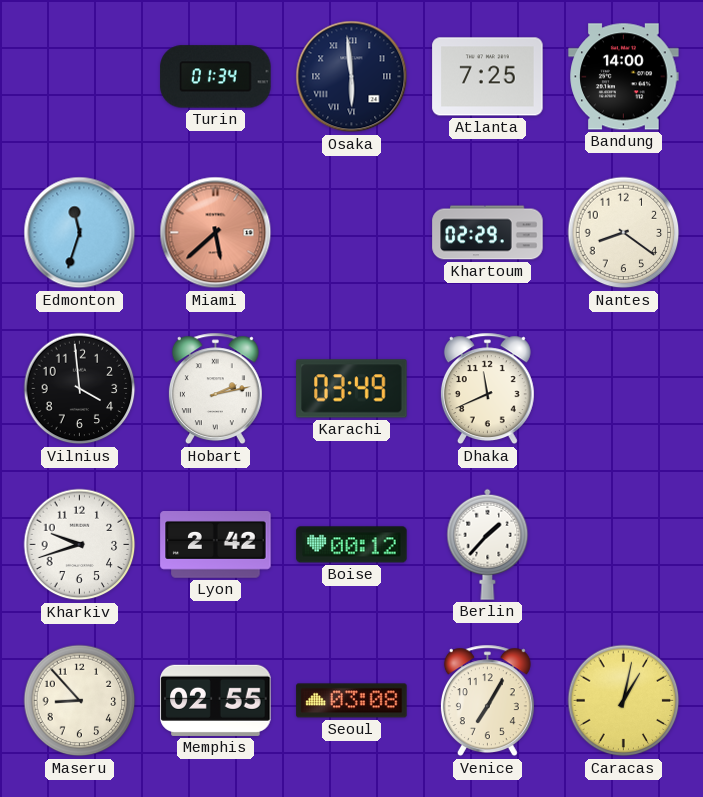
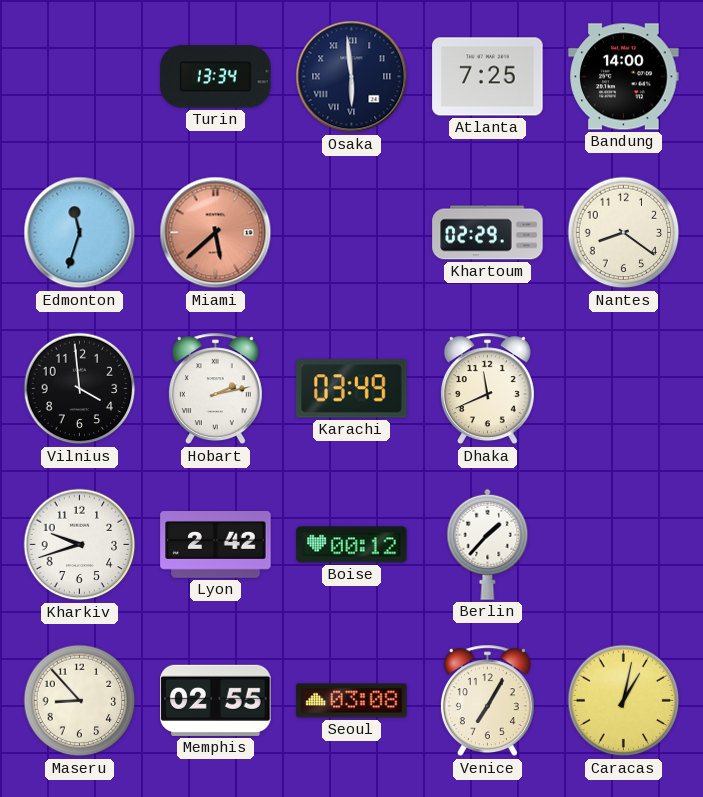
Turin: 01:34 -> 13:34
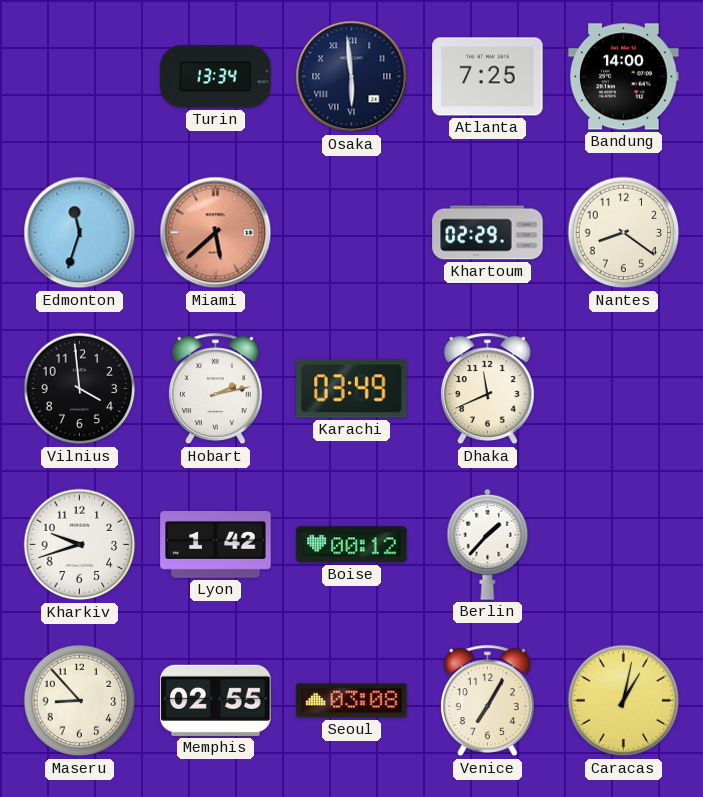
Lyon: 2:42 -> 1:42
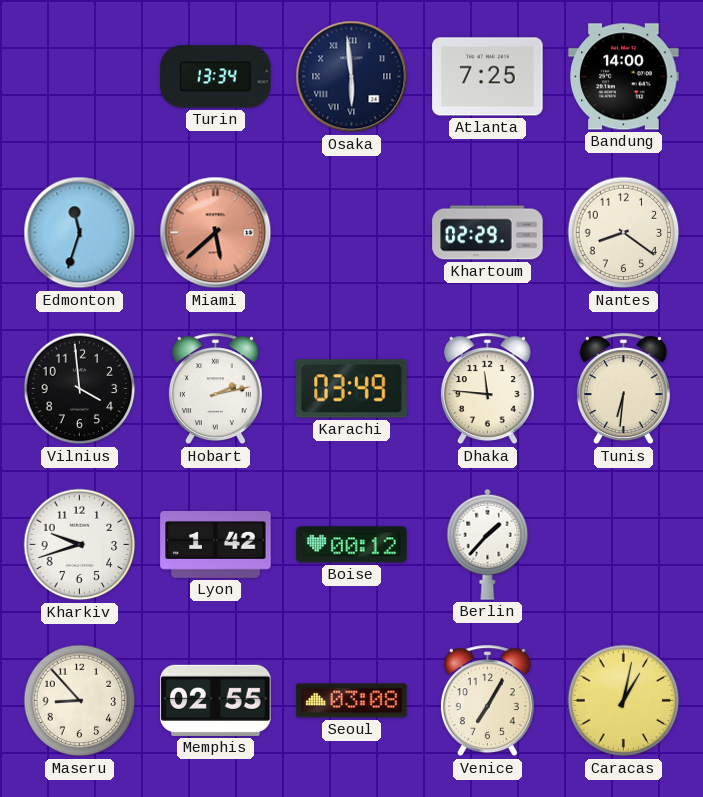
Dhaka: 11:41 -> 11:46
Tunis: none -> 6:31
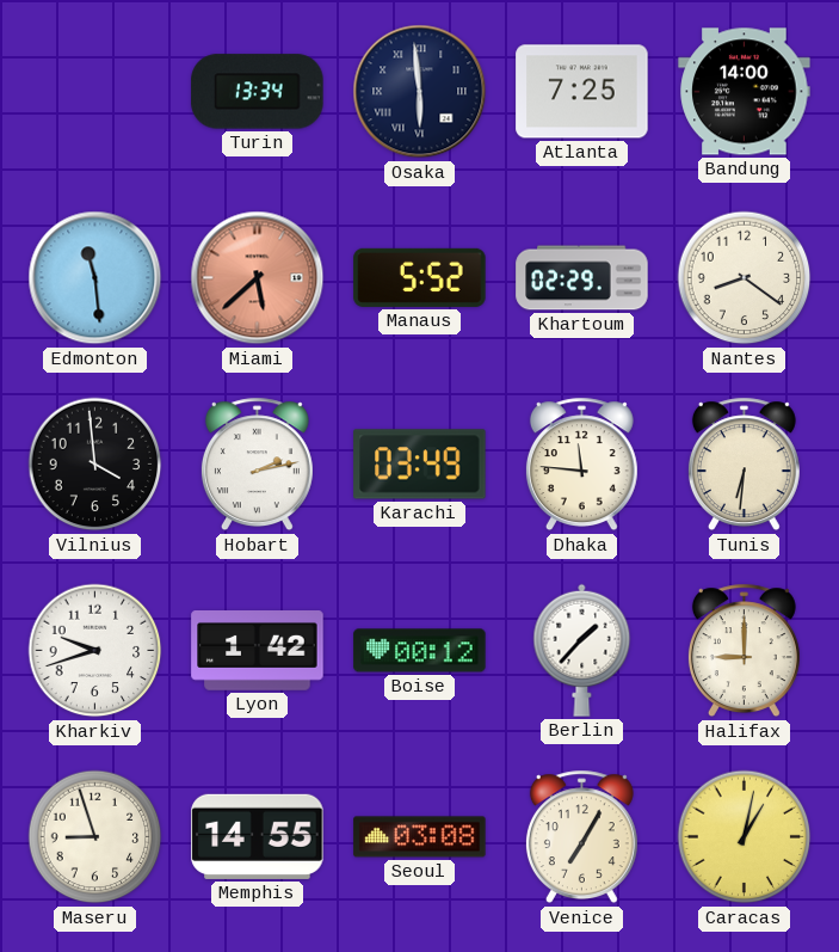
Edmonton: 11:33 -> 11:29
Manaus: none -> 5:52
Halifax: none -> 9:00
Maseru: 8:53 -> 8:57
Memphis: 02:55 -> 14:55
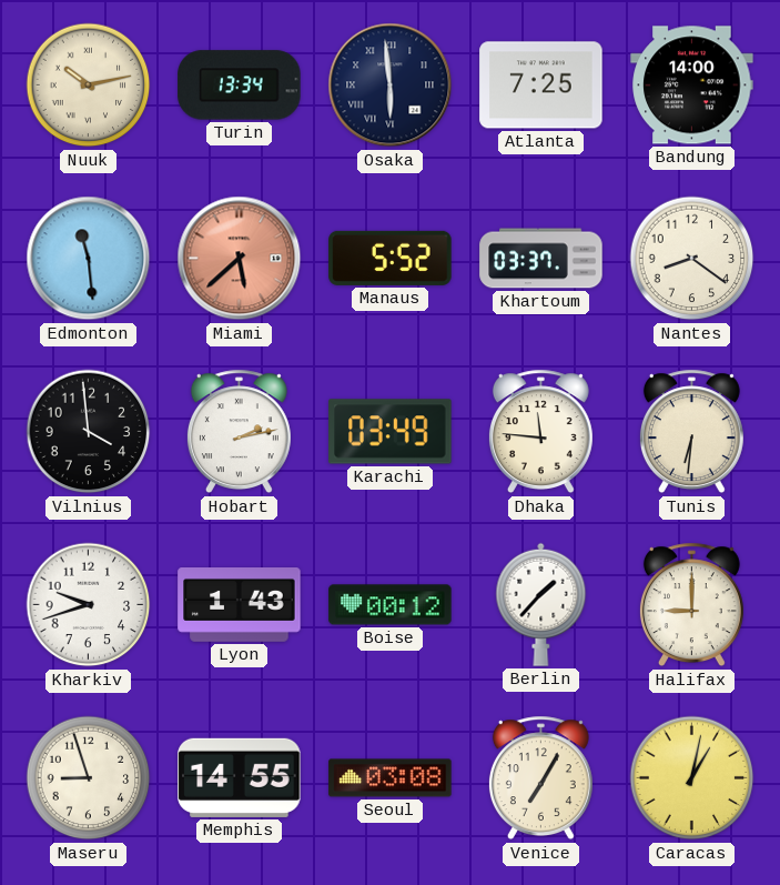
Nuuk: none -> 10:13
Khartoum: 02:29 -> 03:37
Lyon: 1:42 -> 1:43
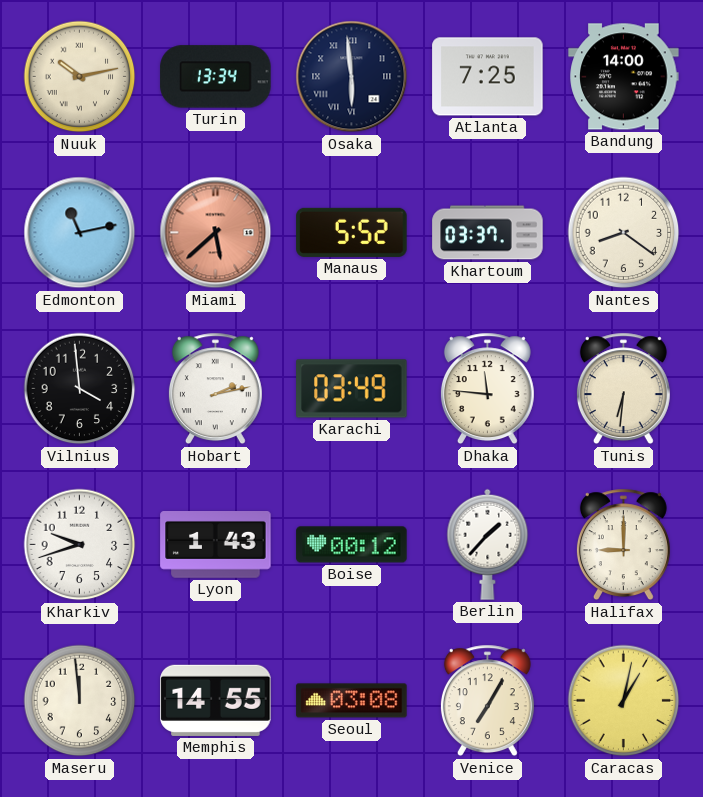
Edmonton: 11:29 -> 11:13
Maseru: 8:57 -> 11:59
